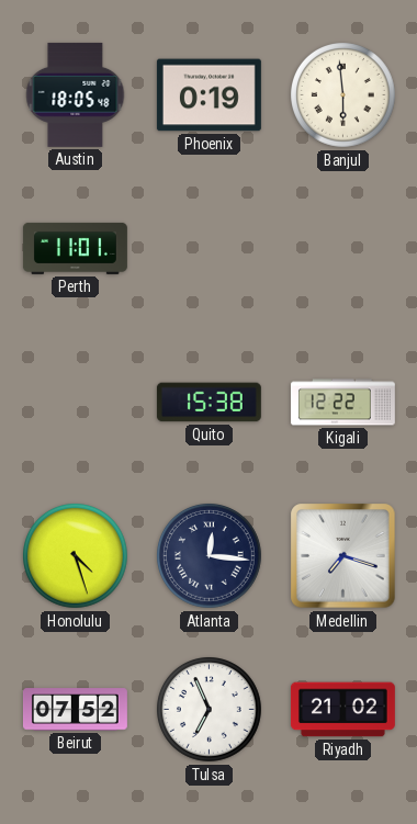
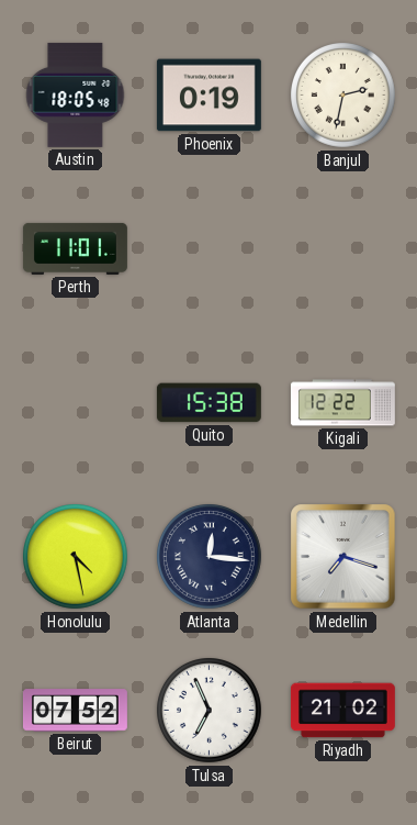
Banjul: 5:59 -> 2:32
Honolulu: 4:27 -> 4:28
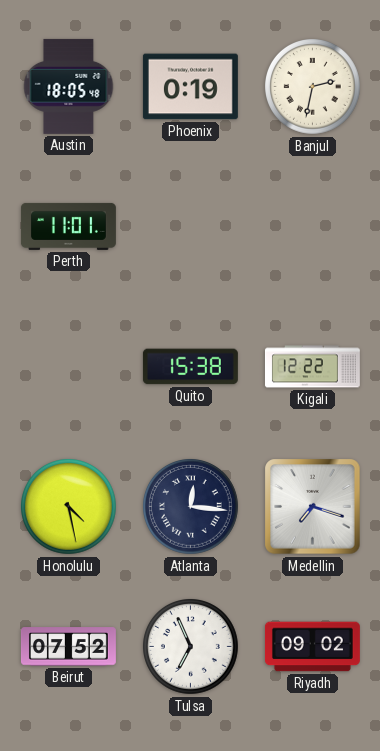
Riyadh: 21:02 -> 09:02
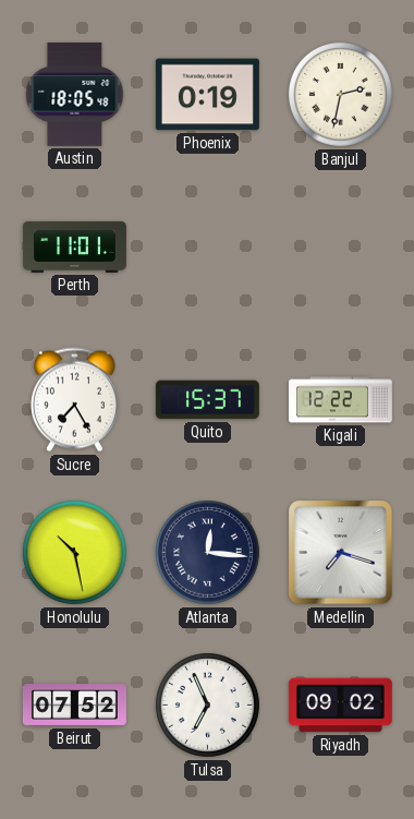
Sucre: none -> 7:25
Quito: 15:38 -> 15:37
Honolulu: 4:28 -> 10:28
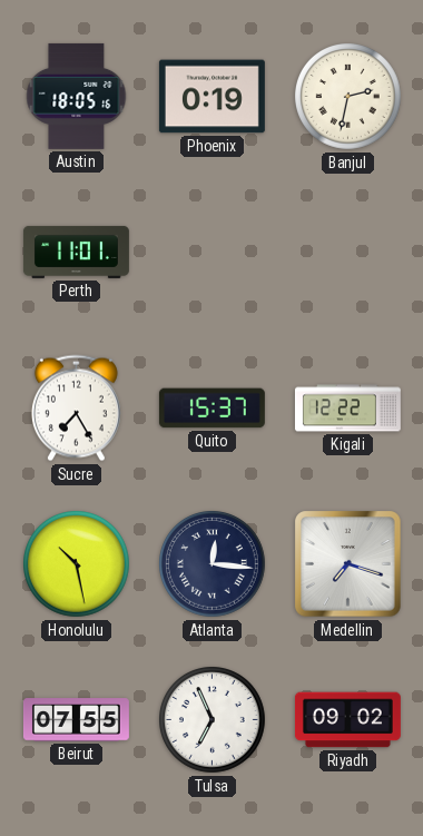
Austin: 18:05:48 -> 18:05:16
Beirut: 07:52 -> 07:55
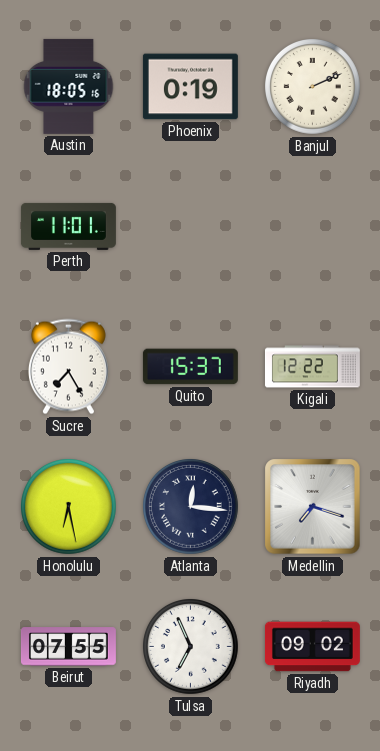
Banjul: 2:32 -> 2:11
Honolulu: 10:28 -> 6:28
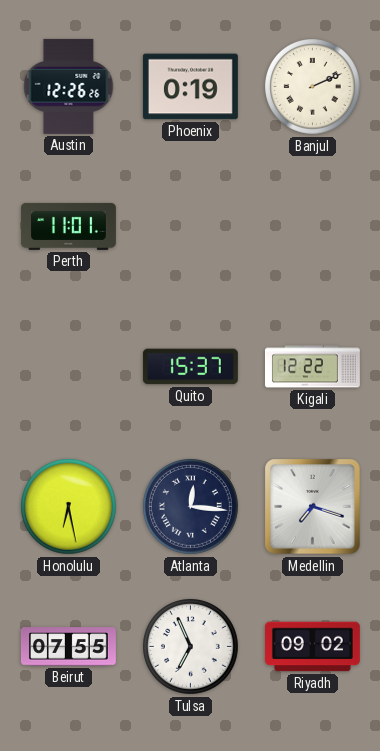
Austin: 18:05 -> 12:26
Sucre: 7:25 -> none
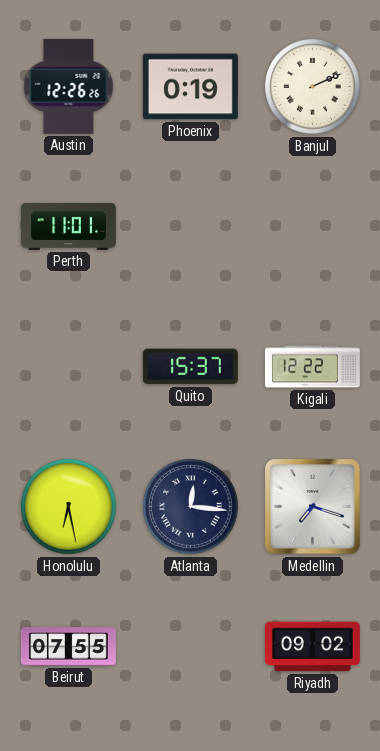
Tulsa: 6:56 -> none
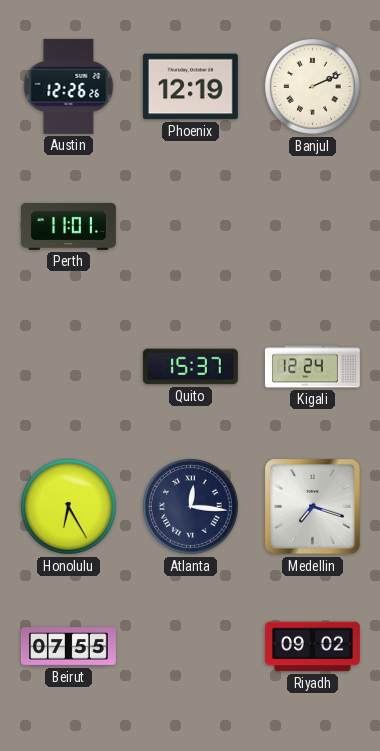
Phoenix: 0:19 -> 12:19
Kigali: 12:22 -> 12:24
Honolulu: 6:28 -> 6:25
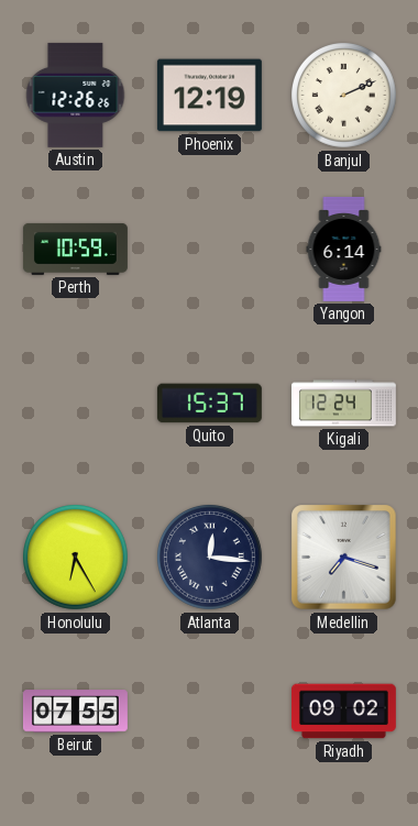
Perth: 11:01 -> 10:59
Yangon: none -> 6:14
